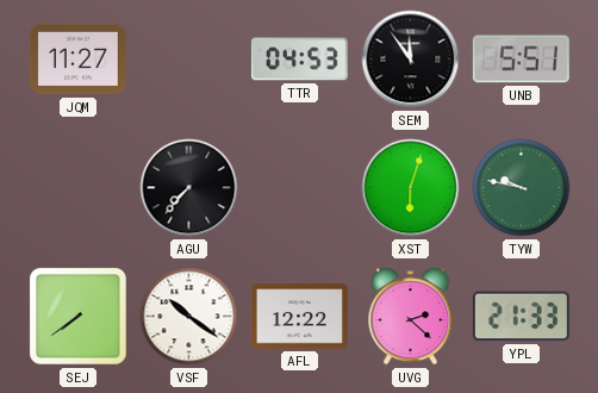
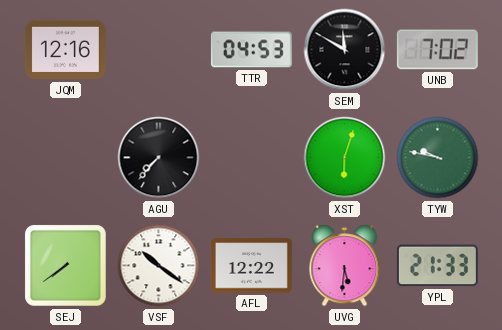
JQM: 11:27 -> 12:16
SEM: 11:54 -> 11:50
UNB: 5:51 -> 7:02
UVG: 2:22 -> 5:31
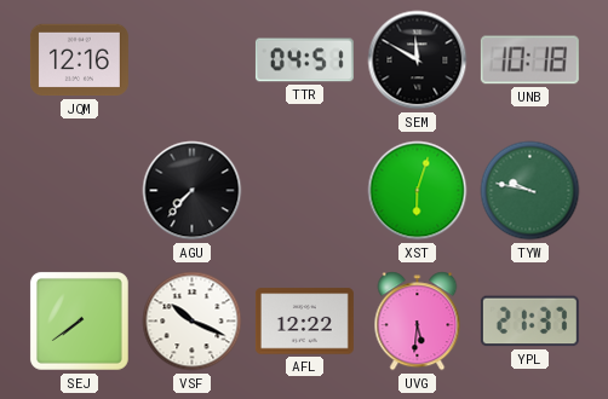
TTR: 04:53 -> 04:51
UNB: 7:02 -> 10:18
VSF: 10:21 -> 10:19
YPL: 21:33 -> 21:37
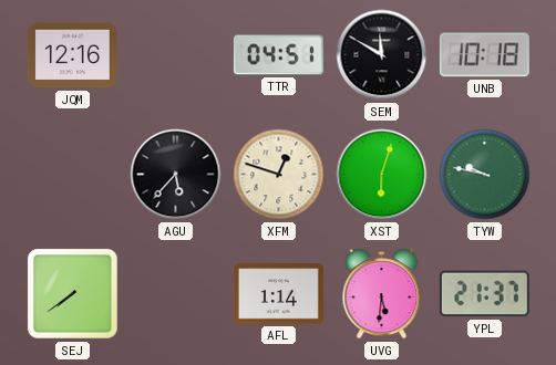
AGU: 7:37 -> 5:37
XFM: none -> 12:48
VSF: 10:19 -> none
AFL: 12:22 -> 1:14
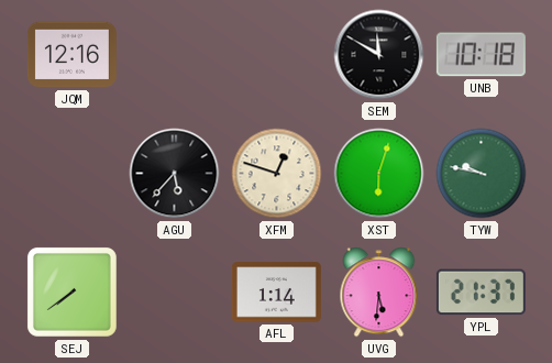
TTR: 04:51 -> none
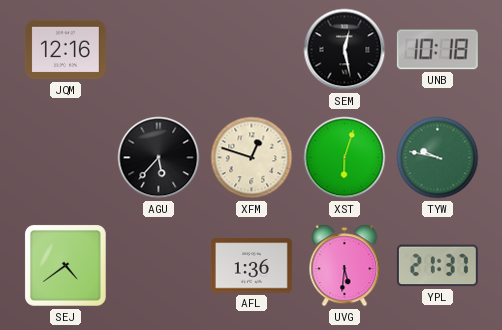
SEM: 11:50 -> 12:28
SEJ: 7:39 -> 4:39
AFL: 1:14 -> 1:36
